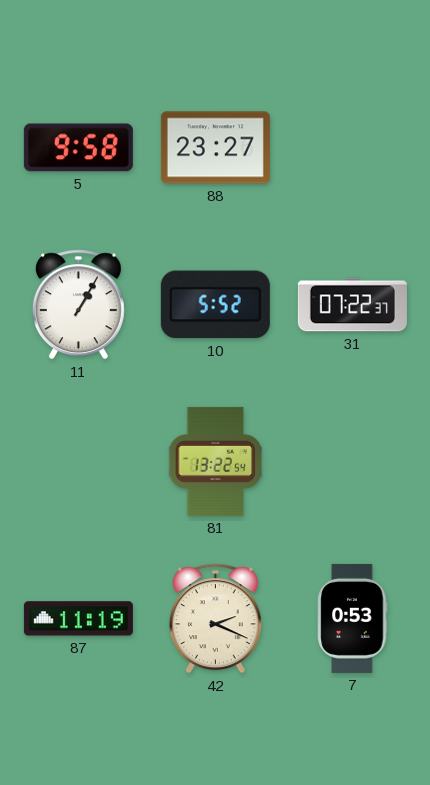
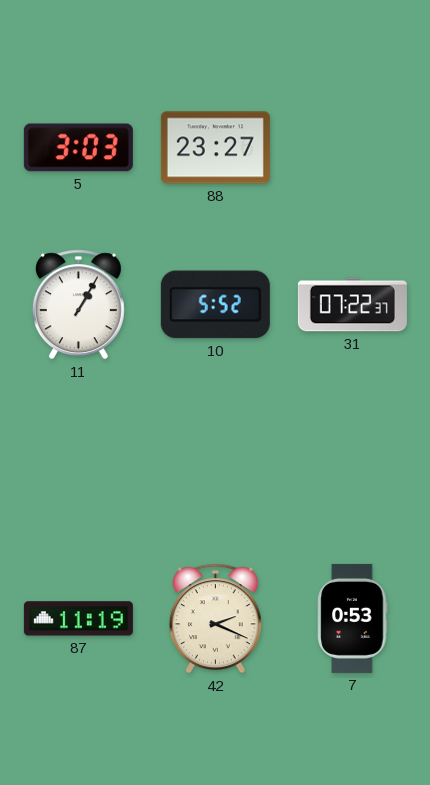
5: 9:58 -> 3:03
81: 13:22 -> none
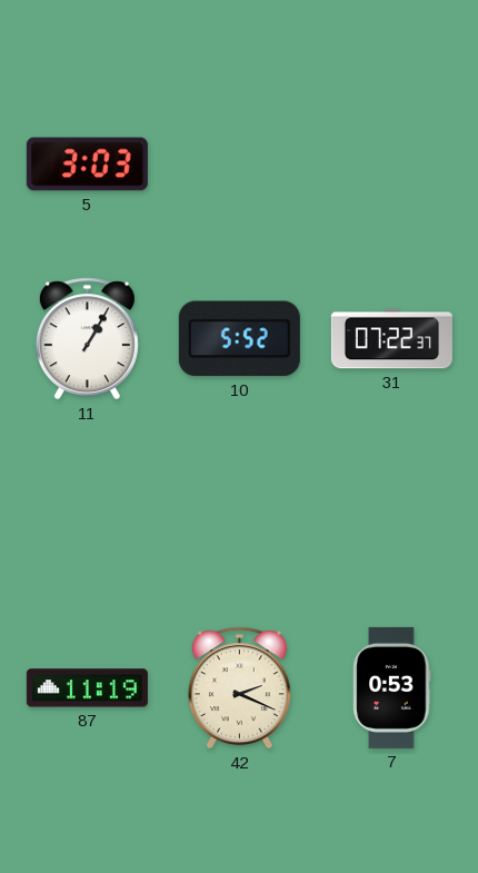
88: 23:27 -> none
